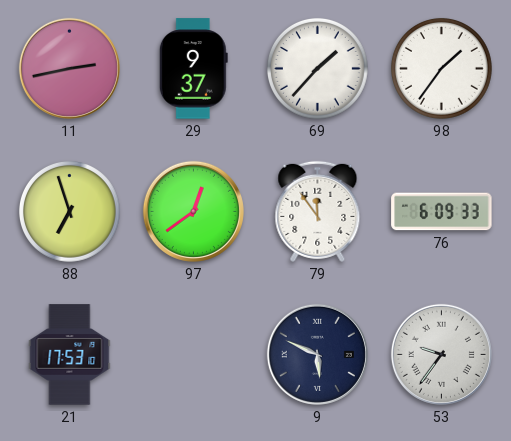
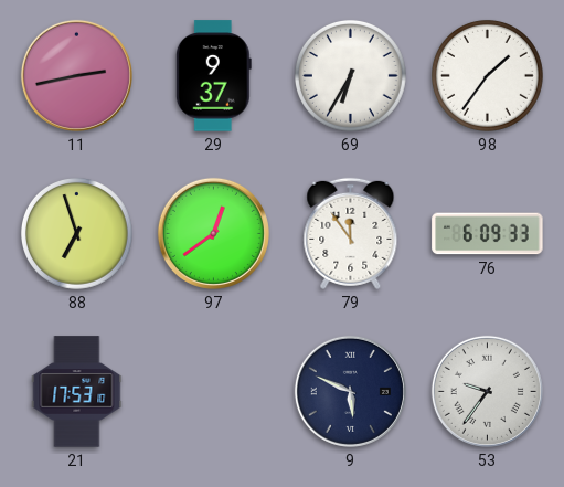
69: 1:37 -> 6:35
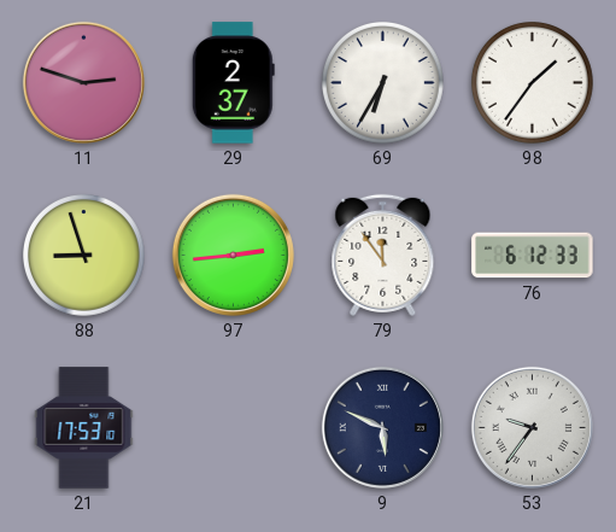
11: 2:43 -> 2:48
29: 9:37 -> 2:37
88: 6:57 -> 8:57
97: 12:39 -> 2:44
76: 6:09 -> 6:12
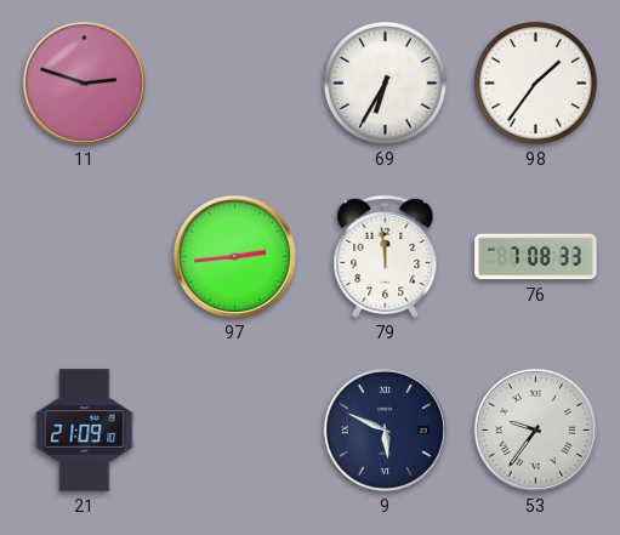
29: 2:37 -> none
88: 8:57 -> none
79: 11:54 -> 11:59
76: 6:12 -> 7:08
21: 17:53 -> 21:09
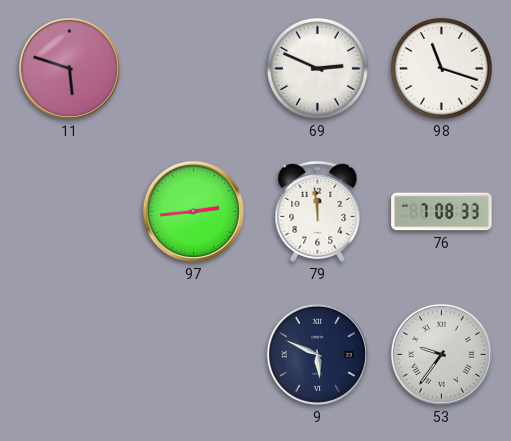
11: 2:48 -> 5:48
69: 6:35 -> 2:49
98: 1:36 -> 11:18
21: 21:09 -> none
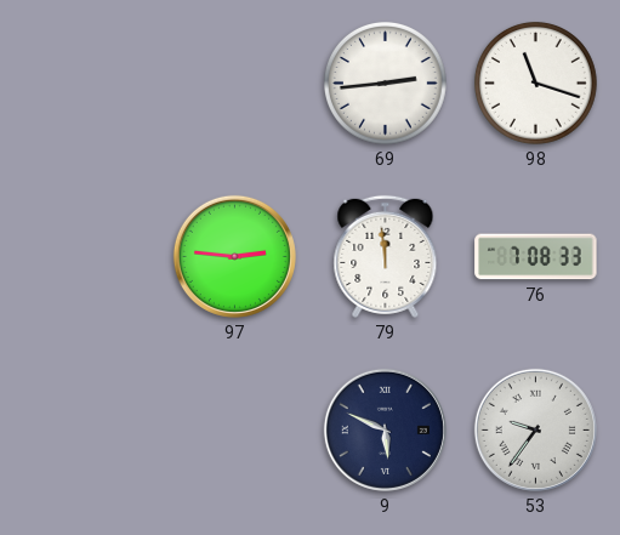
11: 5:48 -> none
69: 2:49 -> 2:44
97: 2:44 -> 2:46
